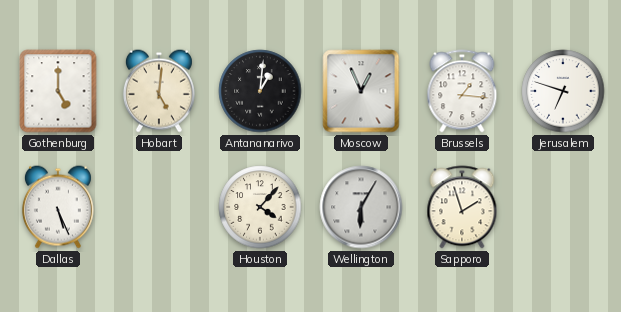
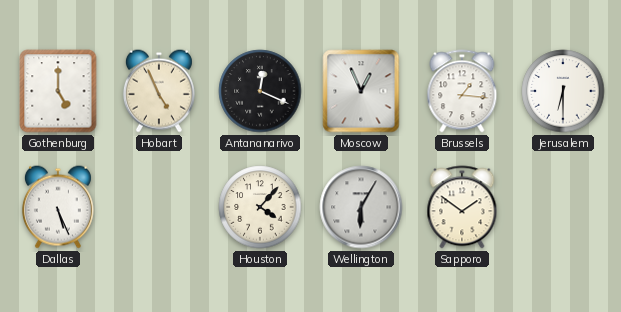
Hobart: 5:01 -> 4:56
Antananarivo: 1:01 -> 12:19
Jerusalem: 6:48 -> 6:30
Sapporo: 1:57 -> 1:51
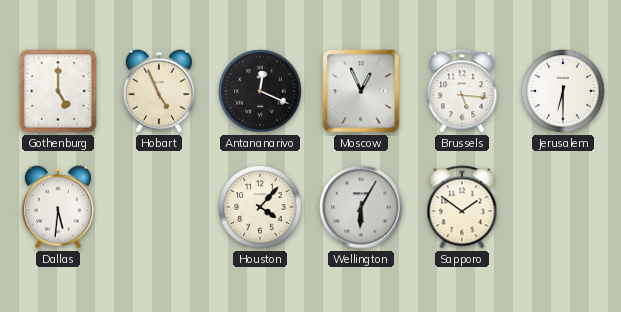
Brussels: 1:16 -> 5:16
Dallas: 5:26 -> 5:31
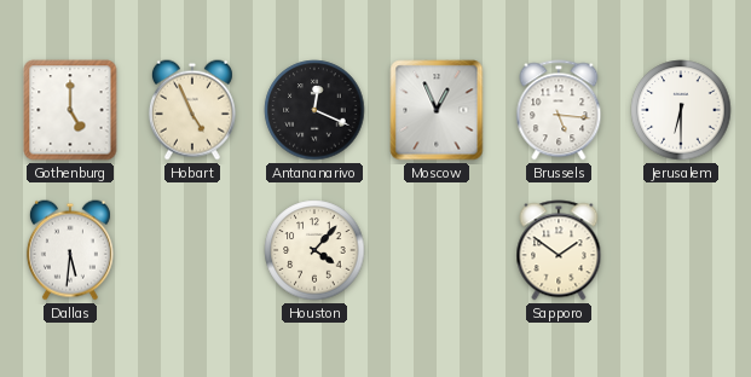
Wellington: 6:05 -> none
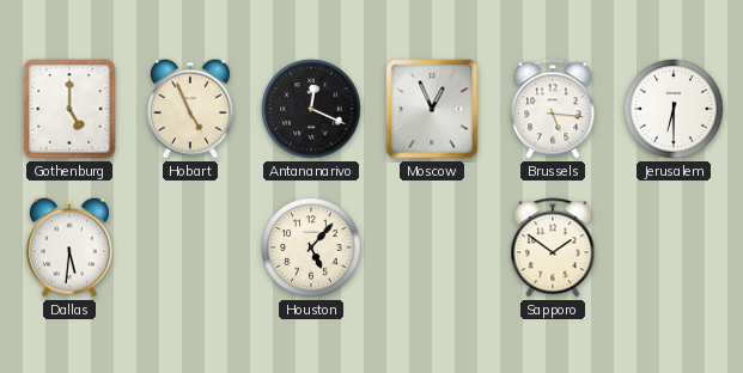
Houston: 4:07 -> 5:07
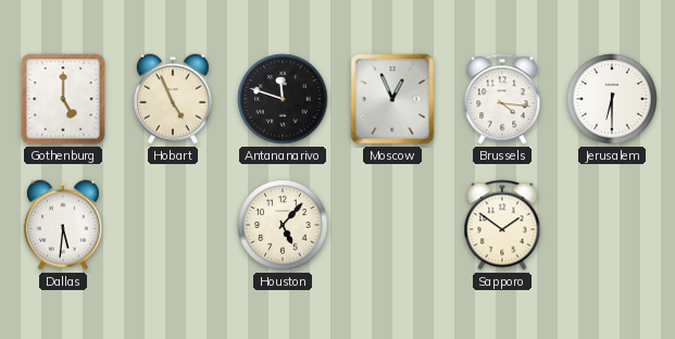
Antananarivo: 12:19 -> 11:48
Brussels: 5:16 -> 4:16
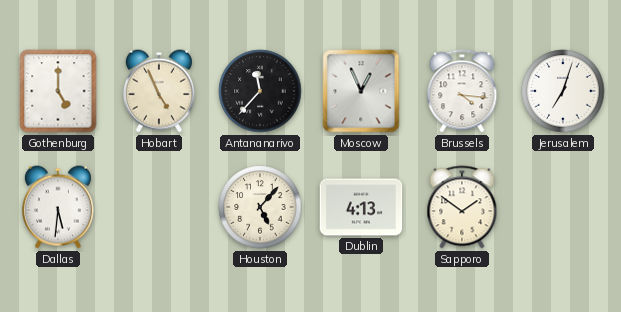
Antananarivo: 11:48 -> 11:37
Jerusalem: 6:30 -> 7:03
Dublin: none -> 4:13
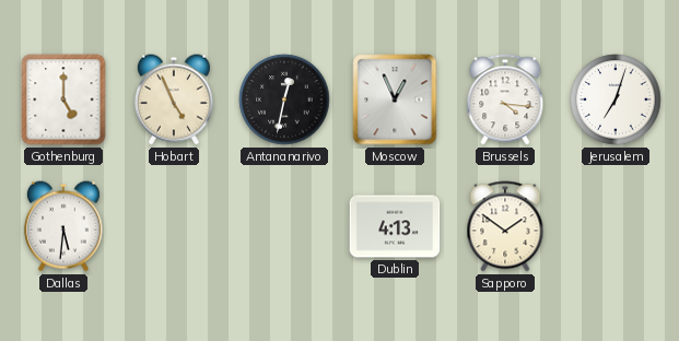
Antananarivo: 11:37 -> 12:32
Houston: 5:07 -> none
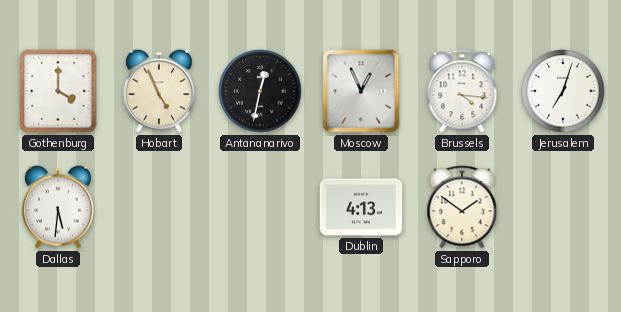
Gothenburg: 5:00 -> 4:00
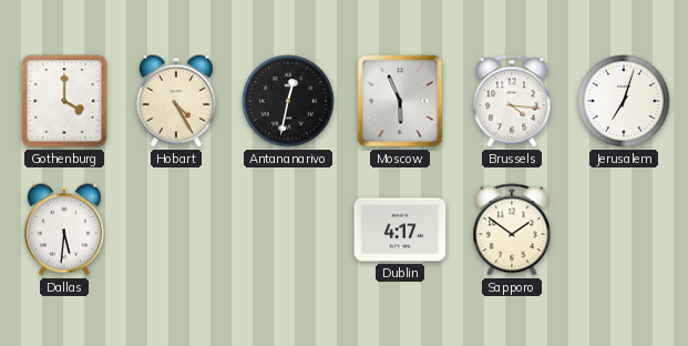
Hobart: 4:56 -> 4:25
Moscow: 12:56 -> 5:56
Dublin: 4:13 -> 4:17
